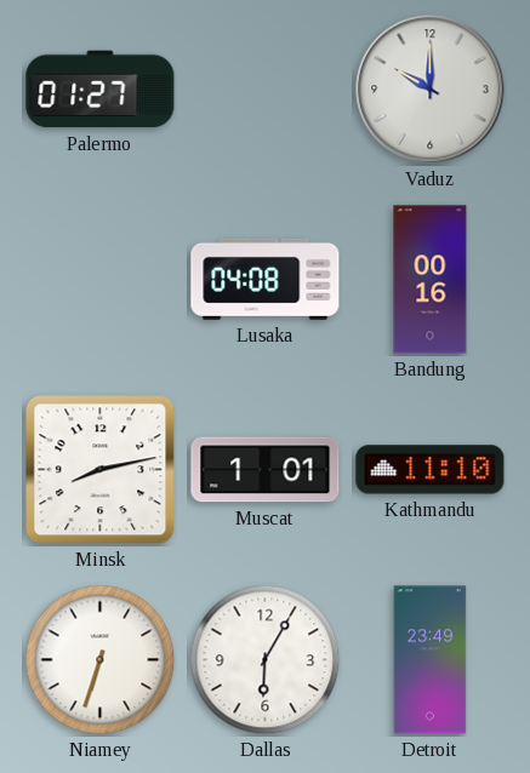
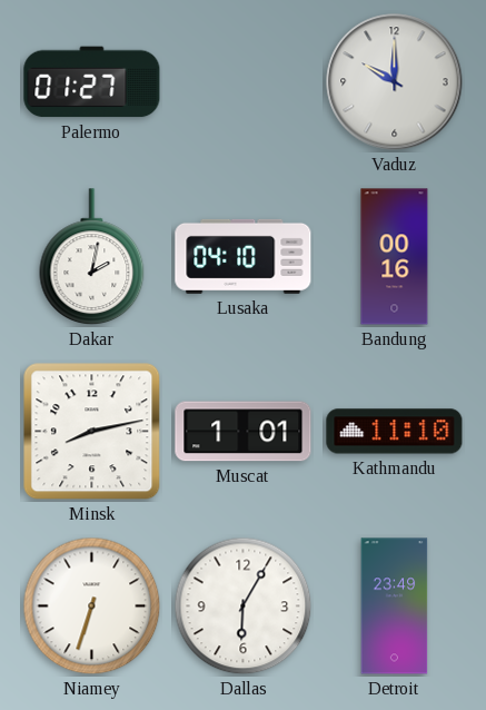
Dakar: none -> 2:02
Lusaka: 04:08 -> 04:10
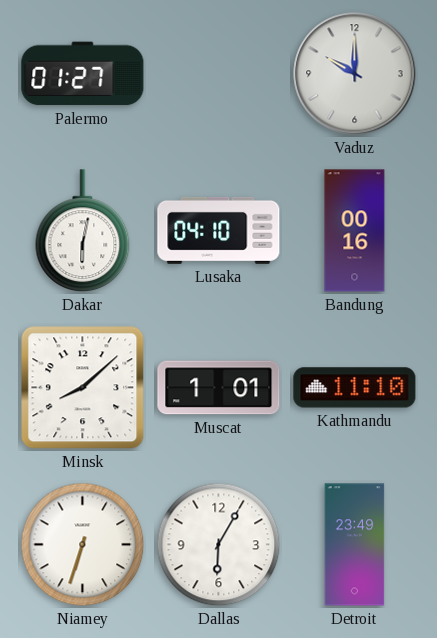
Dakar: 2:02 -> 6:02
Minsk: 8:13 -> 8:08
